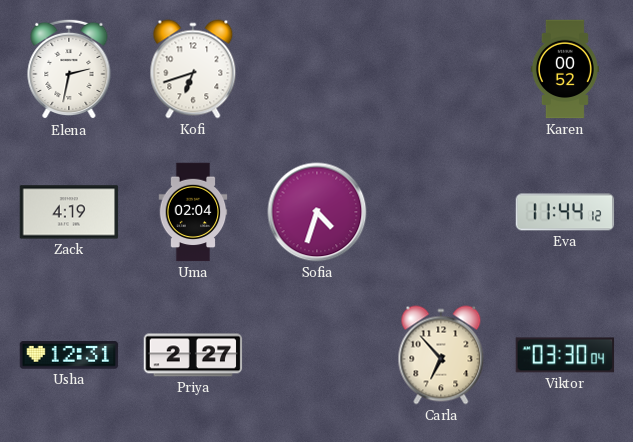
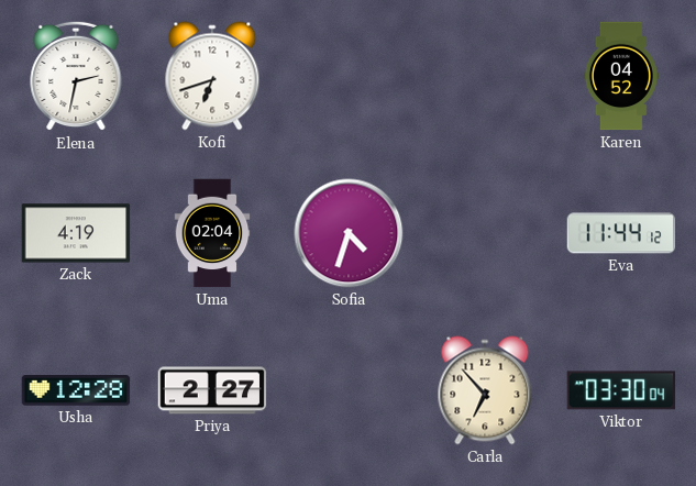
Karen: 00:52 -> 04:52
Usha: 12:31 -> 12:28
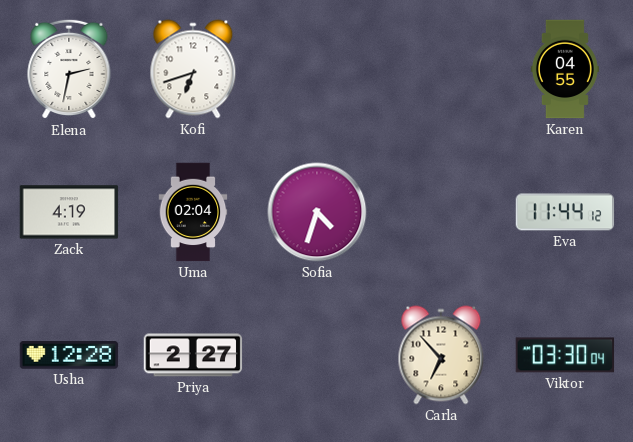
Karen: 04:52 -> 04:55
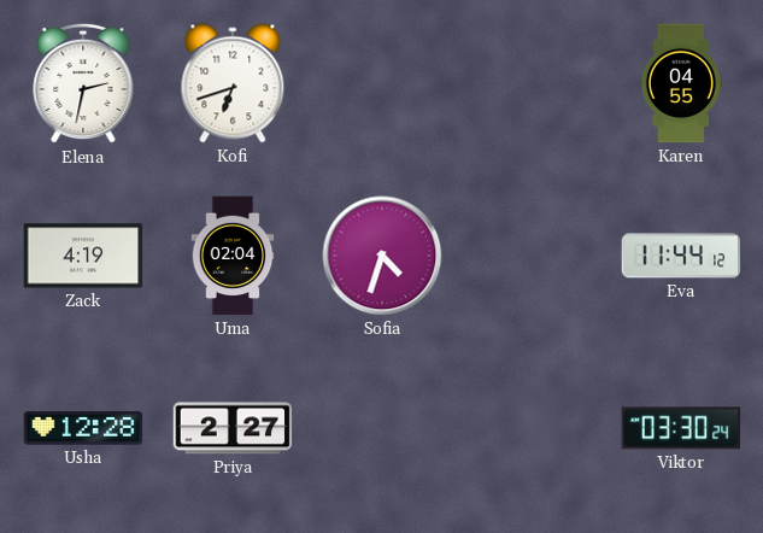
Carla: 6:53 -> none
Viktor: 03:30:04 -> 03:30:24
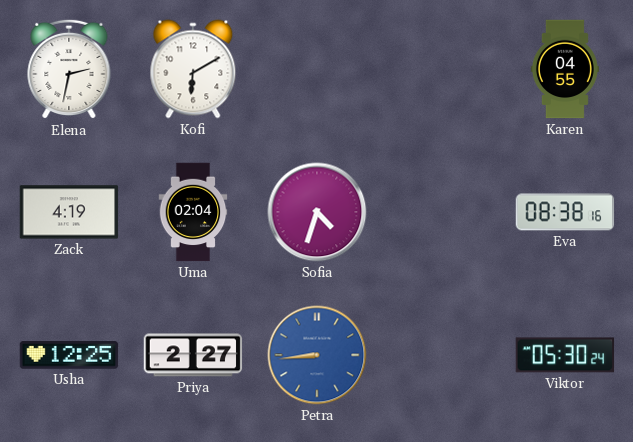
Kofi: 6:42 -> 6:10
Eva: 11:44 -> 08:38
Usha: 12:28 -> 12:25
Petra: none -> 8:44
Viktor: 03:30 -> 05:30
